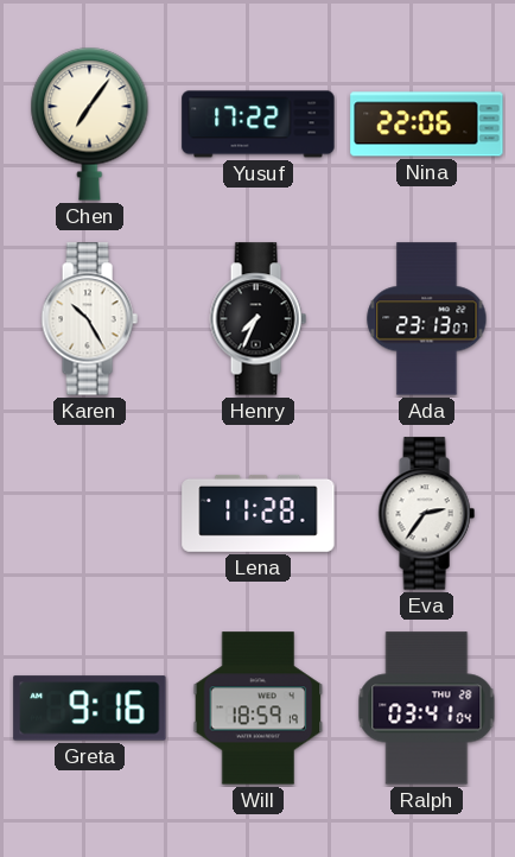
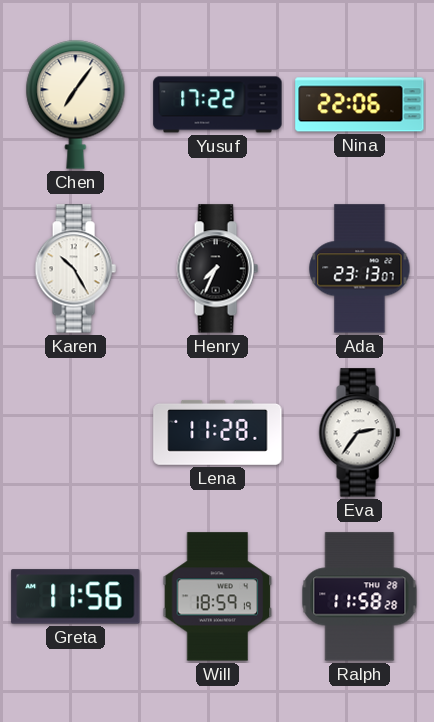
Greta: 9:16 -> 11:56
Ralph: 03:41 -> 11:58
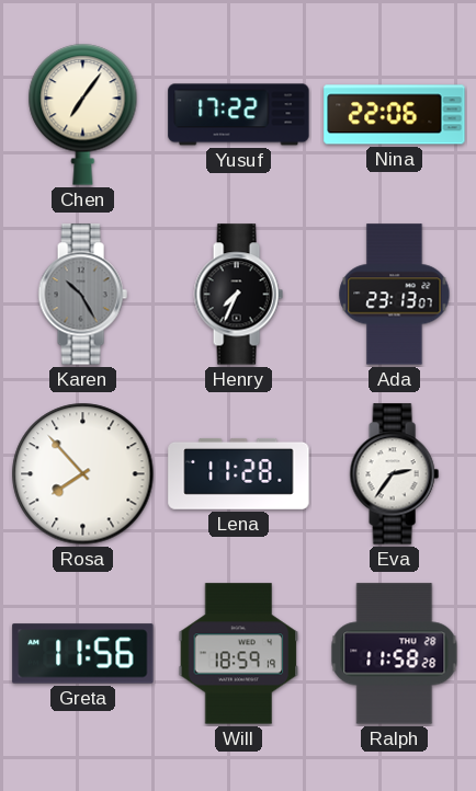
Karen dial: white -> grey
Rosa: none -> 7:53
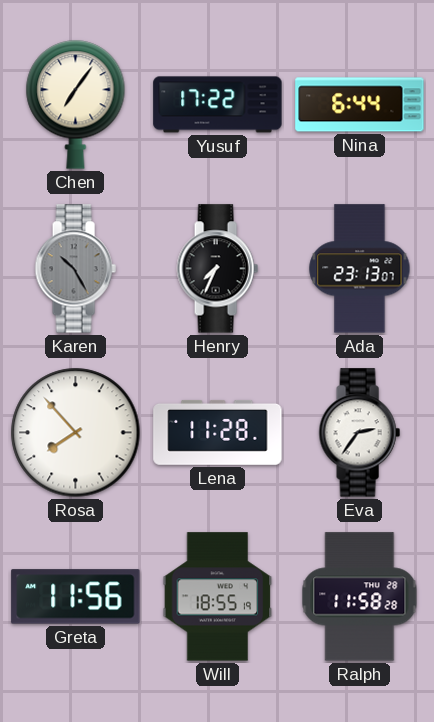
Nina: 22:06 -> 6:44
Will: 18:59 -> 18:55
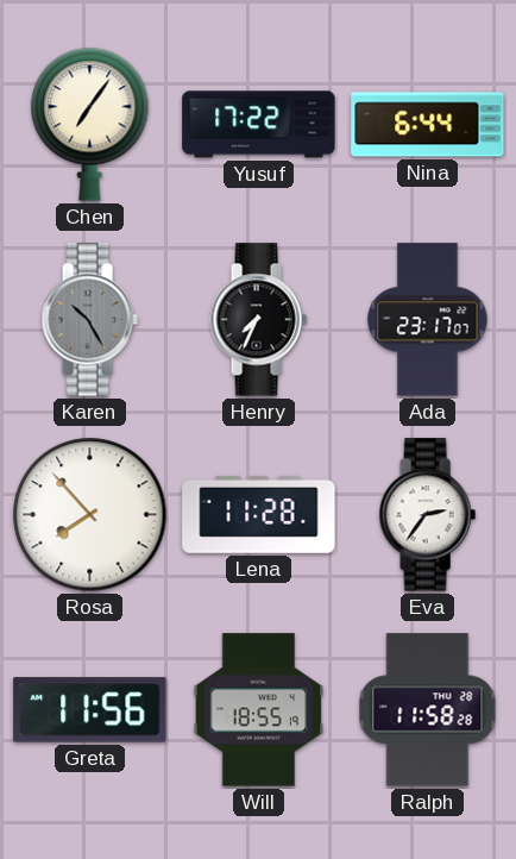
Ada: 23:13 -> 23:17
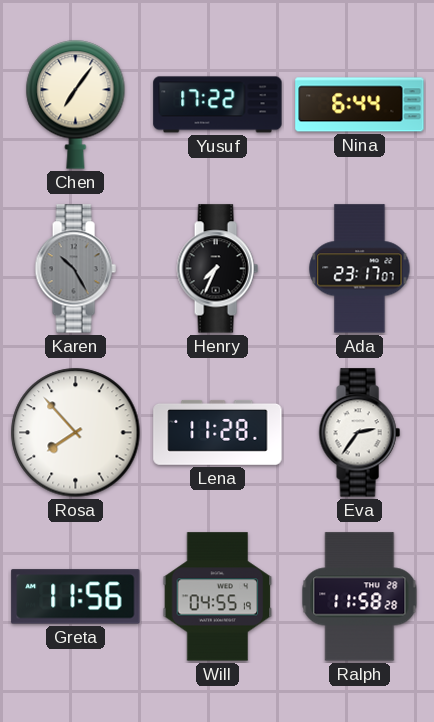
Will: 18:55 -> 04:55
